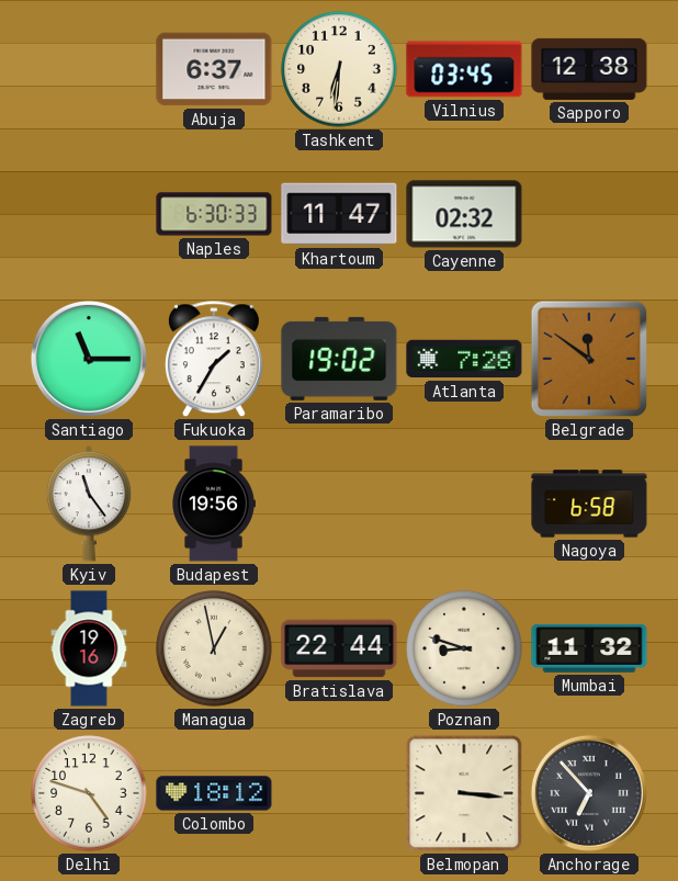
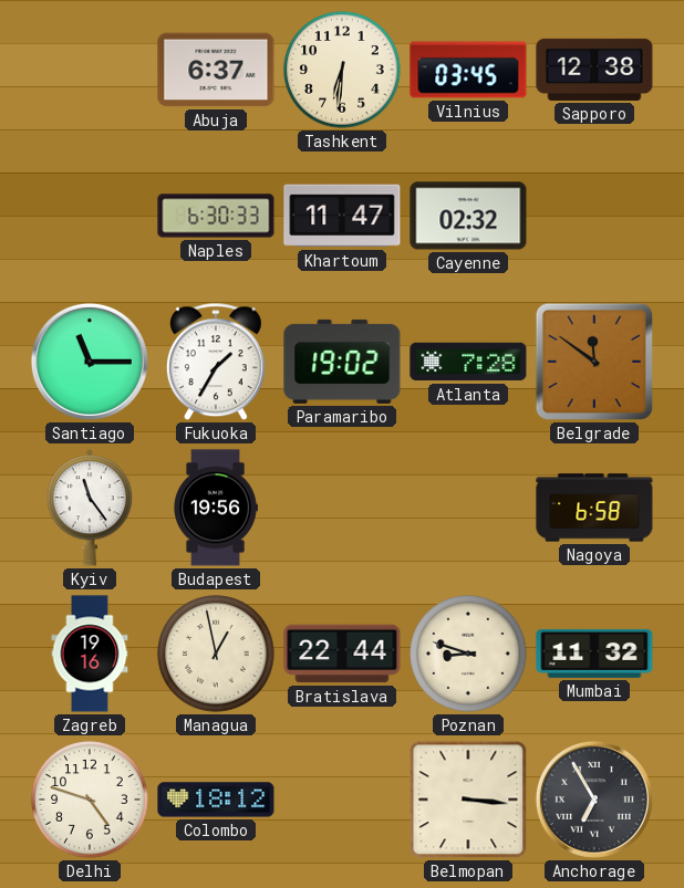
Anchorage: 6:53 -> 6:55
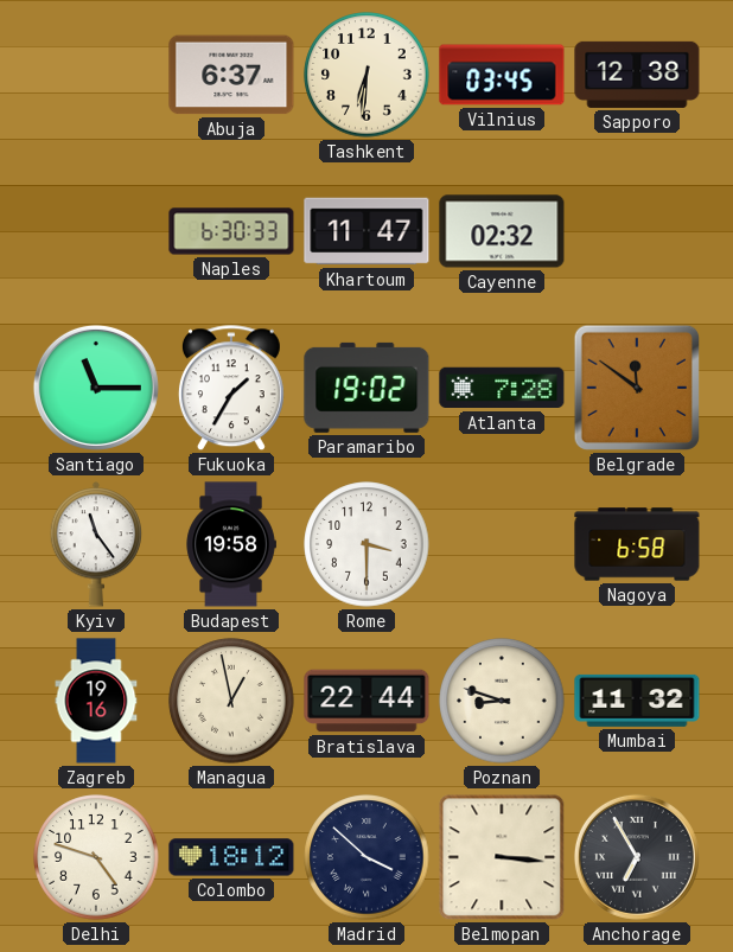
Budapest: 19:56 -> 19:58
Rome: none -> 3:30
Madrid: none -> 3:52
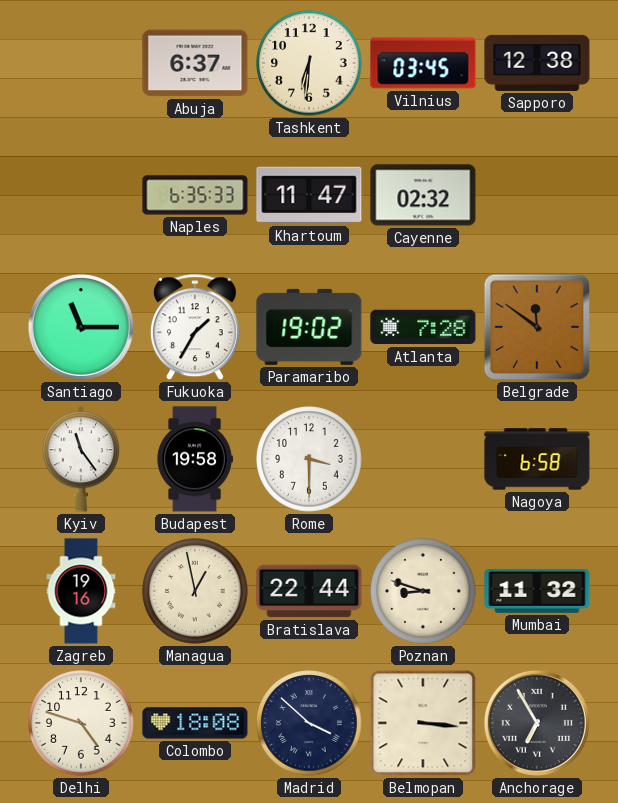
Naples: 6:30 -> 6:35
Colombo: 18:12 -> 18:08
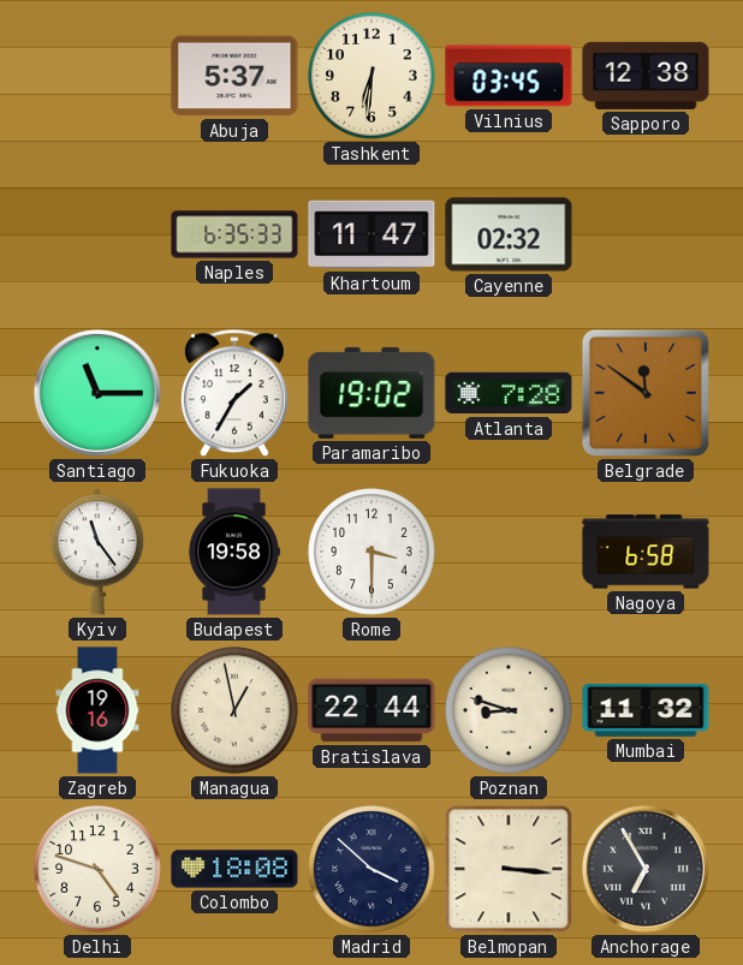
Abuja: 6:37 -> 5:37
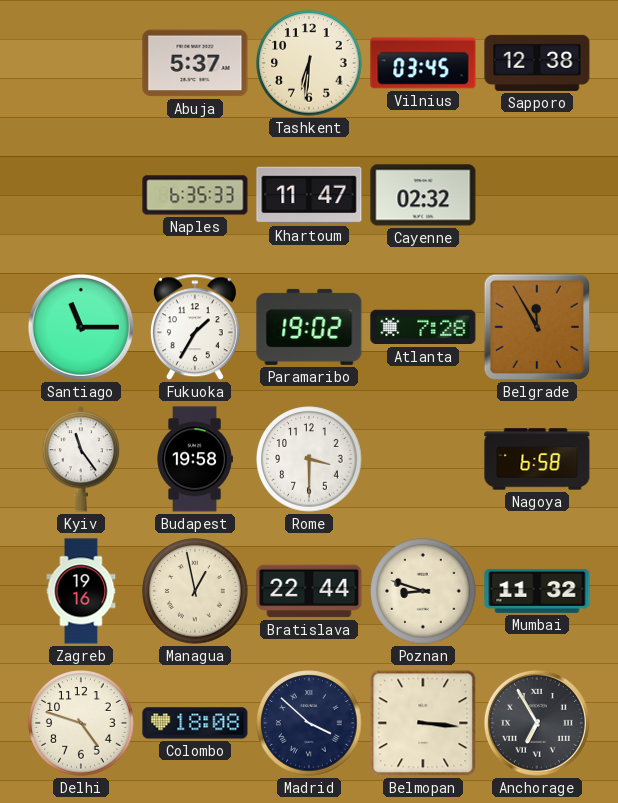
Belgrade: 11:51 -> 11:55
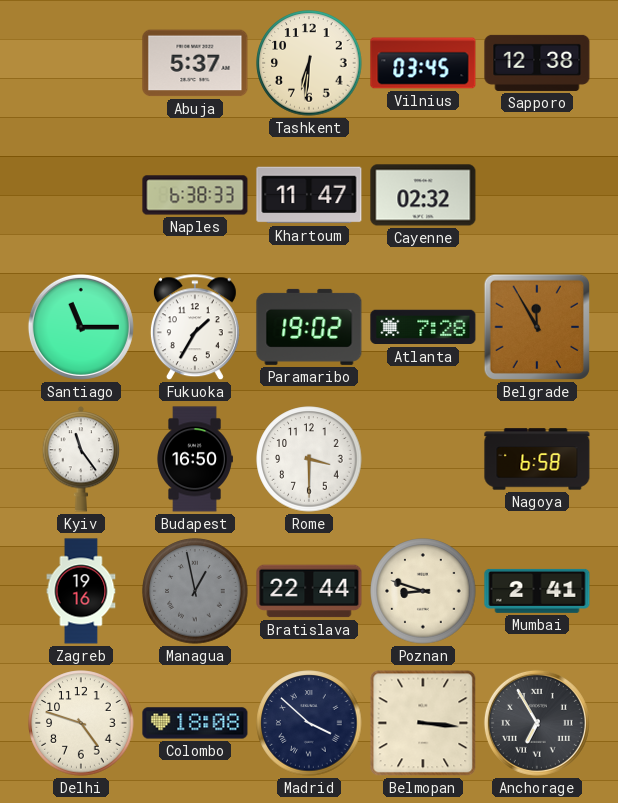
Naples: 6:35 -> 6:38
Budapest: 19:58 -> 16:50
Managua dial: cream -> grey
Mumbai: 11:32 -> 2:41
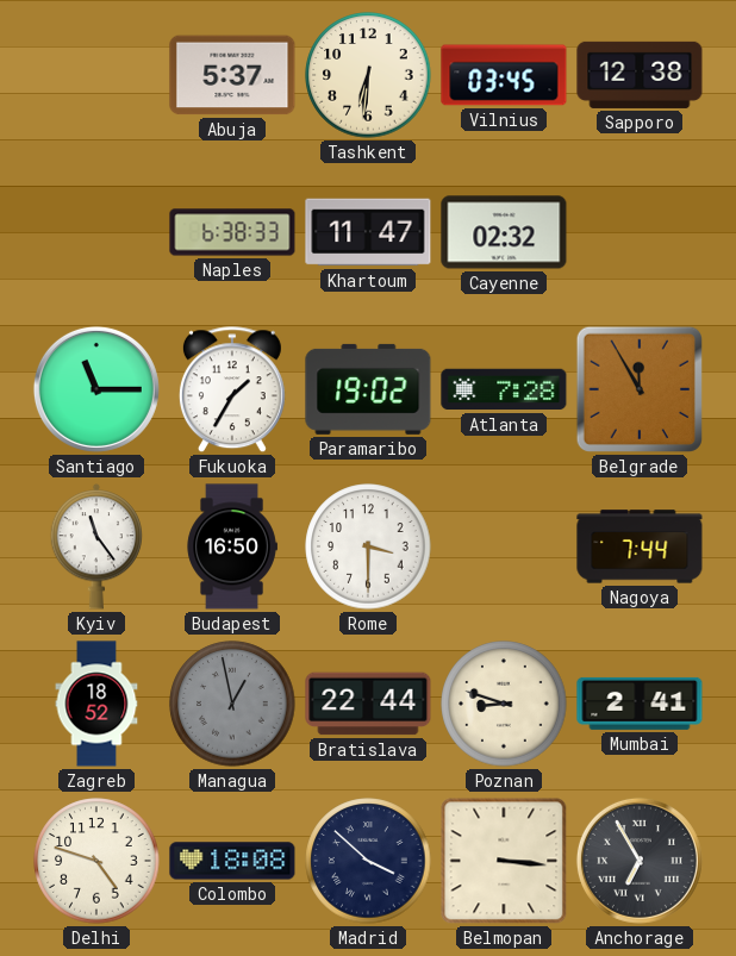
Nagoya: 6:58 -> 7:44
Zagreb: 19:16 -> 18:52
